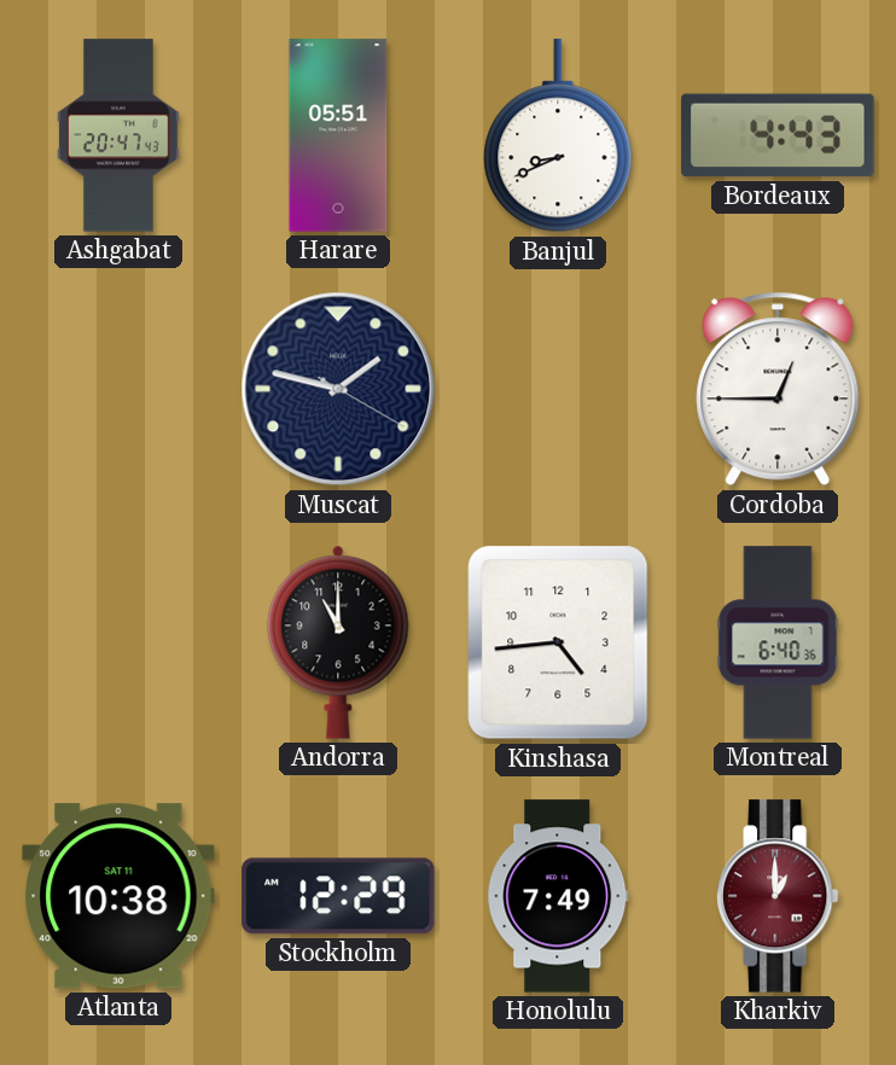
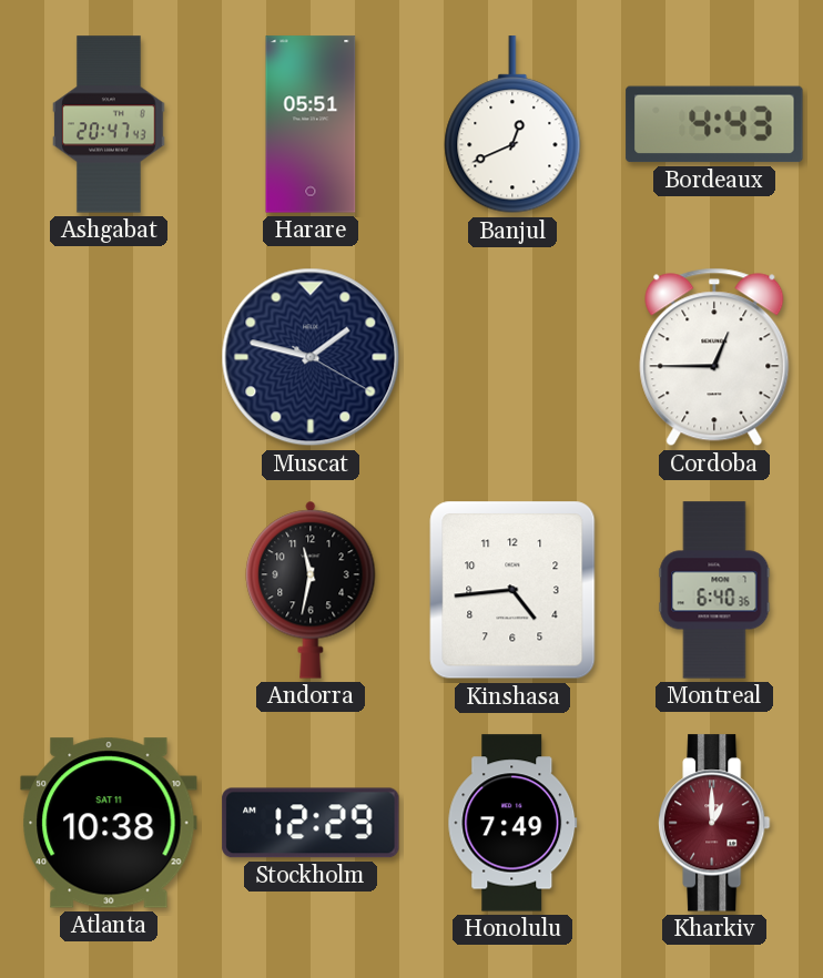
Banjul: 8:41 -> 12:41
Andorra: 11:00 -> 11:32
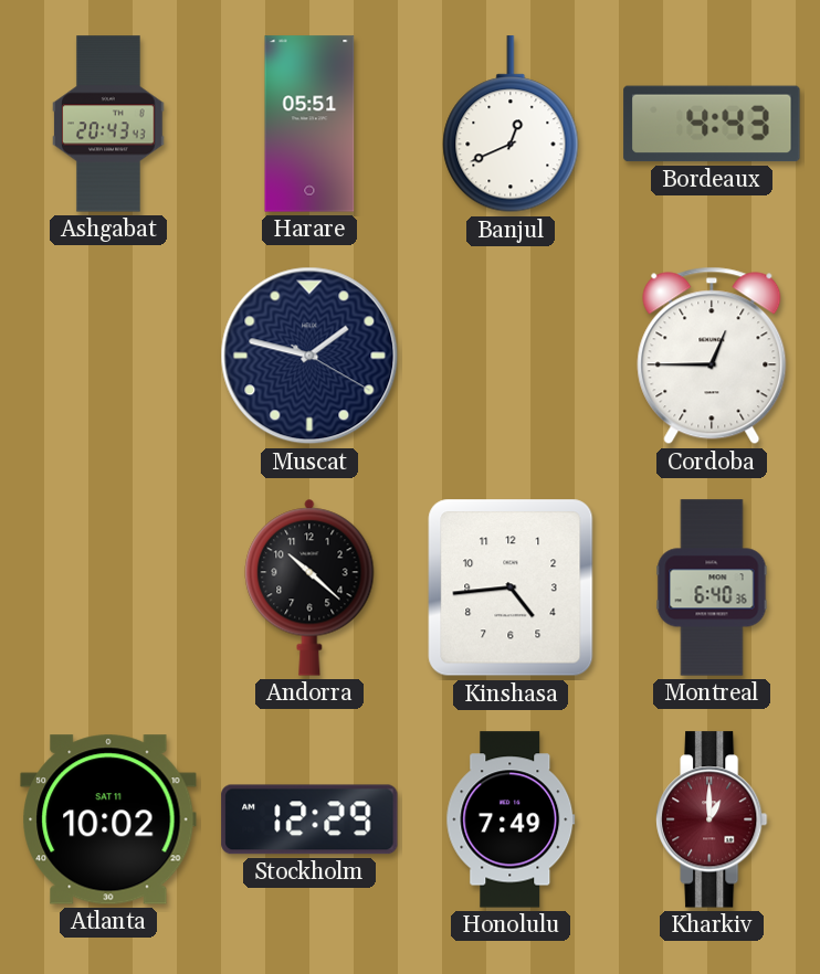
Ashgabat: 20:47 -> 20:43
Andorra: 11:32 -> 10:22
Atlanta: 10:38 -> 10:02
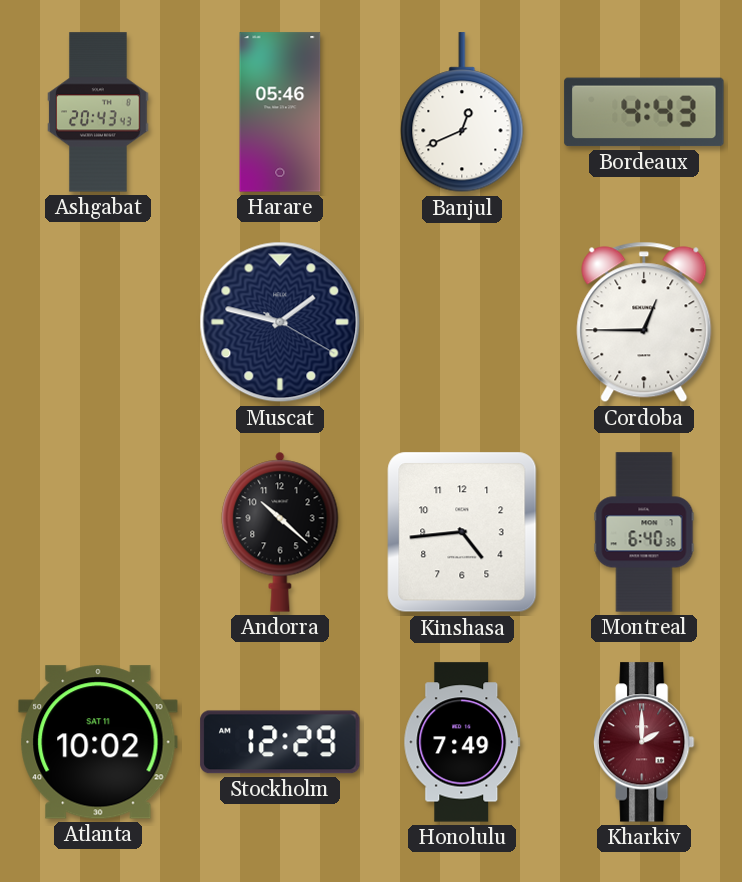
Harare: 05:51 -> 05:46
Kharkiv: 1:00 -> 2:00
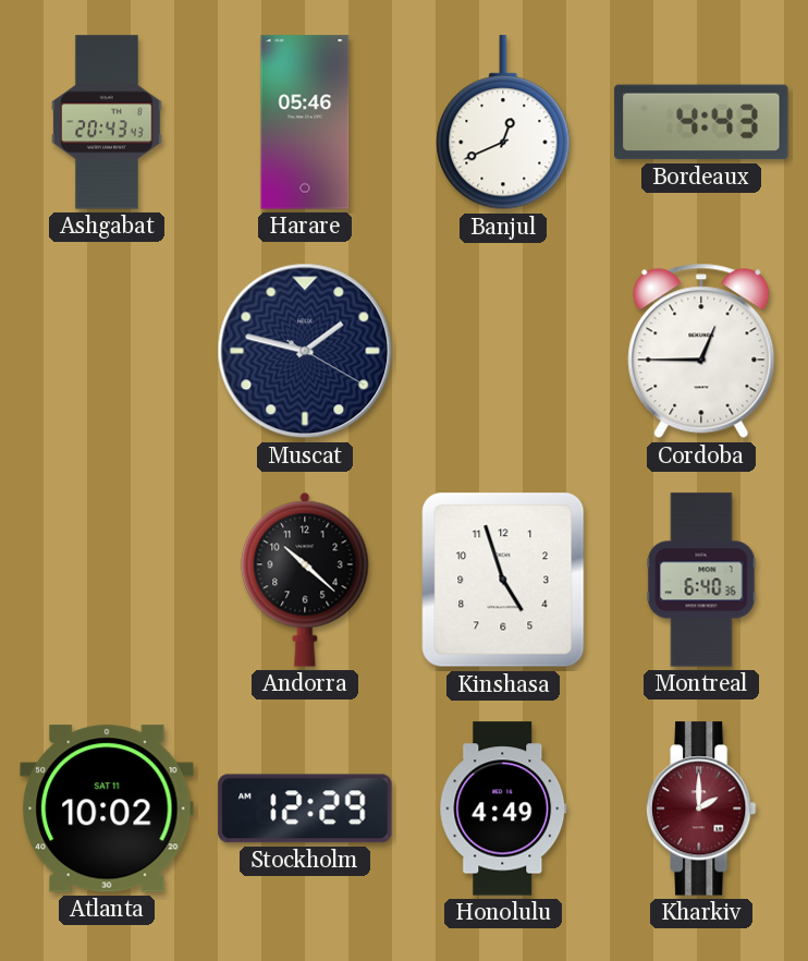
Kinshasa: 4:44 -> 4:57
Honolulu: 7:49 -> 4:49
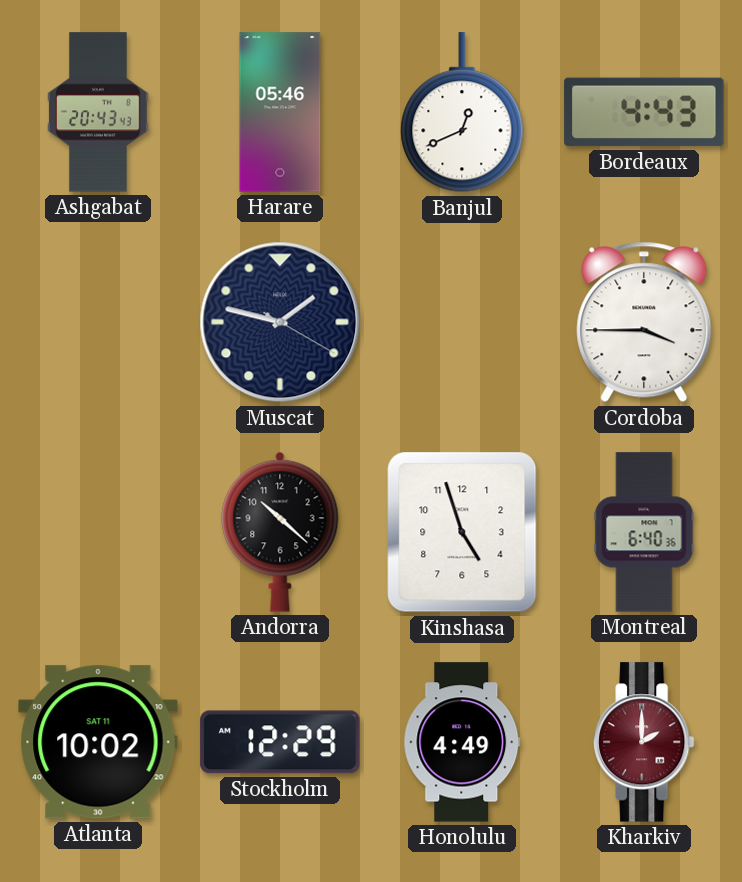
Cordoba: 12:45 -> 3:45
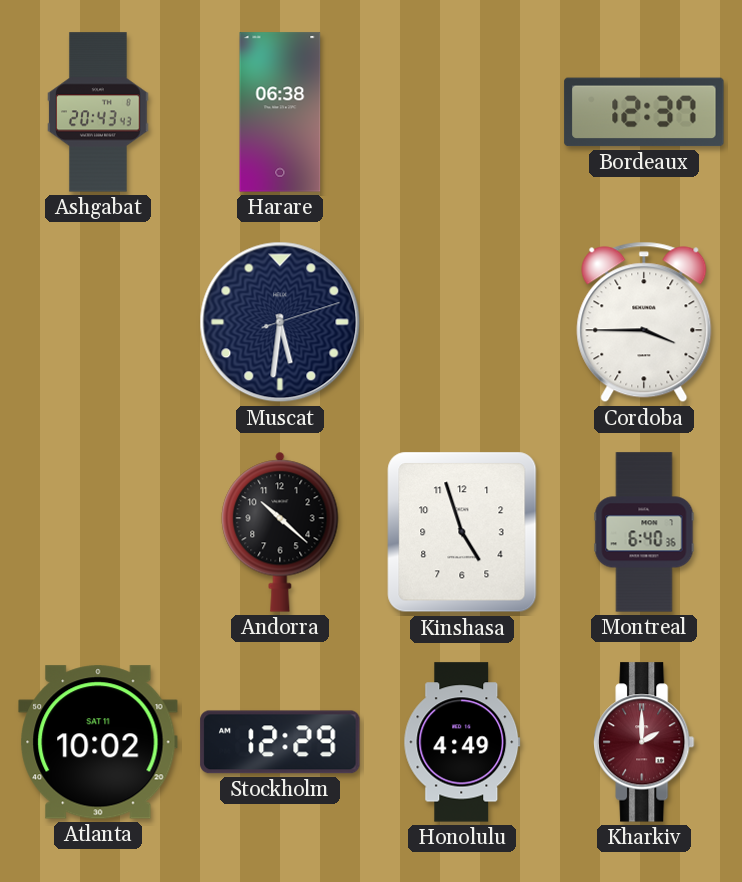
Harare: 05:46 -> 06:38
Banjul: 12:41 -> none
Bordeaux: 4:43 -> 12:37
Muscat: 1:47 -> 5:31
